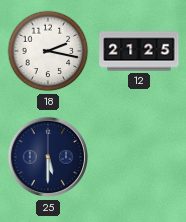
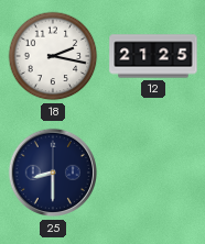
25: 5:30 -> 8:30
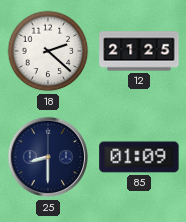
18: 2:17 -> 2:22
85: none -> 01:09
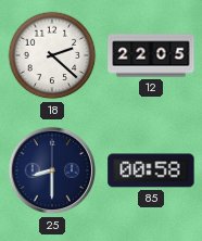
12: 21:25 -> 22:05
85: 01:09 -> 00:58
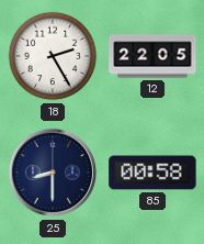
18: 2:22 -> 2:25
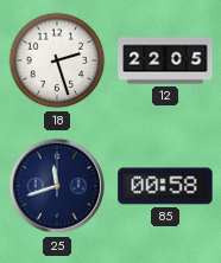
18: 2:25 -> 2:27
25: 8:30 -> 11:42
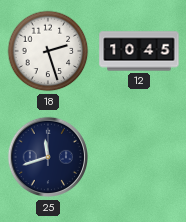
12: 22:05 -> 10:45
85: 00:58 -> none
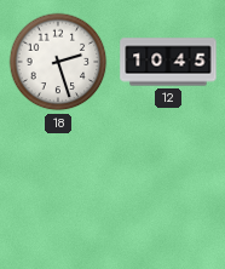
25: 11:42 -> none
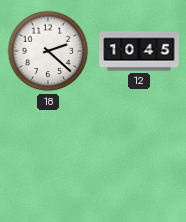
18: 2:27 -> 2:22
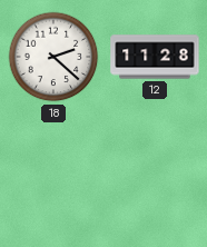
12: 10:45 -> 11:28
